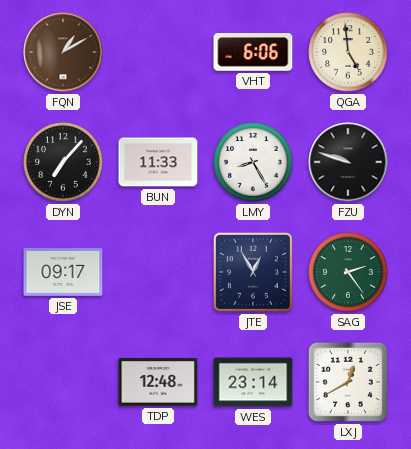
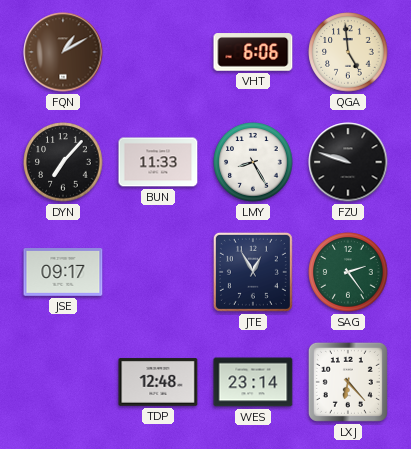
LXJ: 12:40 -> 6:23
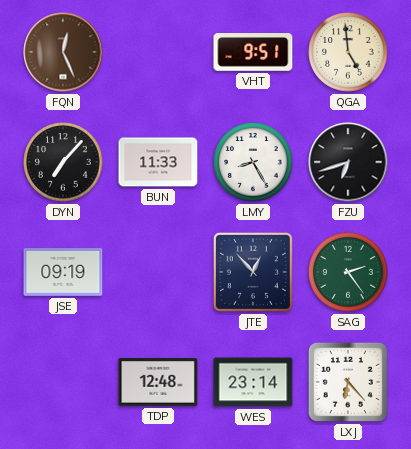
FQN: 1:10 -> 12:26
VHT: 6:06 -> 9:51
FZU: 9:48 -> 6:42
JSE: 09:17 -> 09:19
JTE: 12:55 -> 12:53
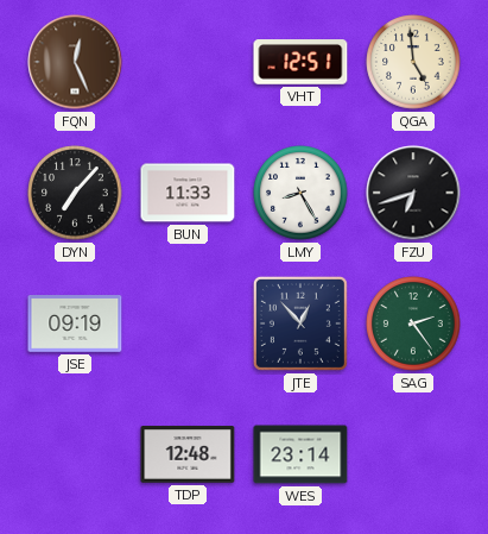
VHT: 9:51 -> 12:51
LXJ: 6:23 -> none
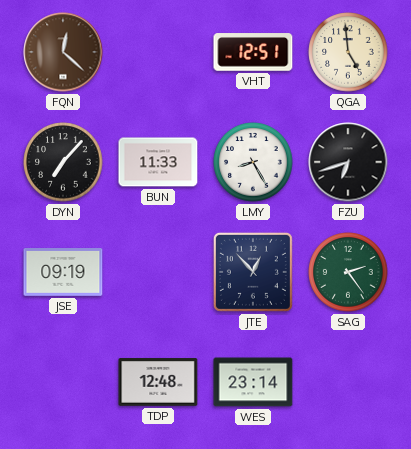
FQN: 12:26 -> 12:22
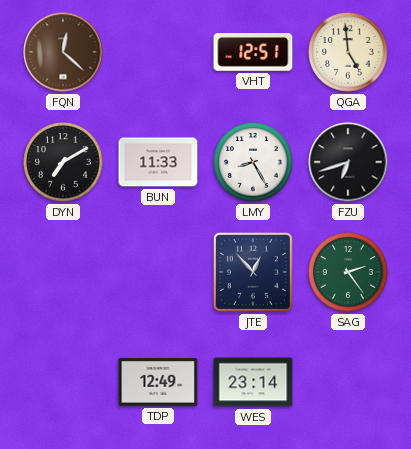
DYN: 7:07 -> 7:10
JSE: 09:19 -> none
TDP: 12:48 -> 12:49
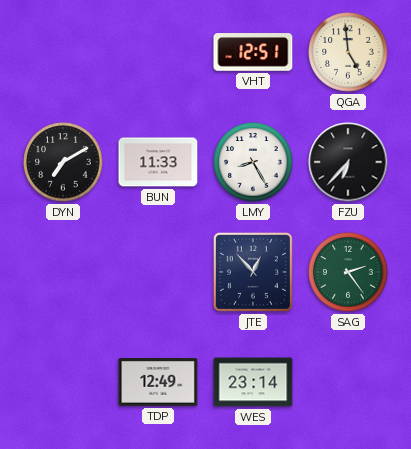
FQN: 12:22 -> none
FZU: 6:42 -> 6:37
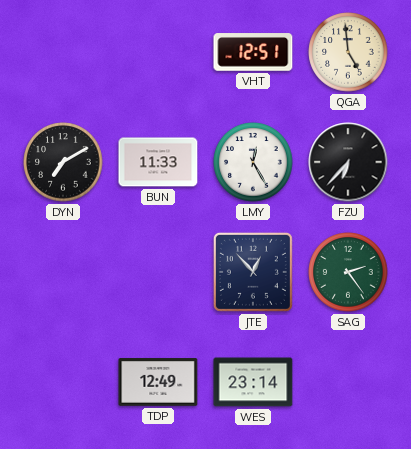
LMY: 8:25 -> 12:25
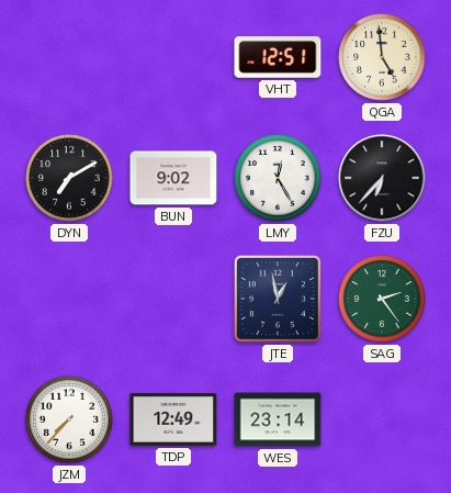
BUN: 11:33 -> 9:02
JTE: 12:53 -> 12:58
JZM: none -> 7:37
